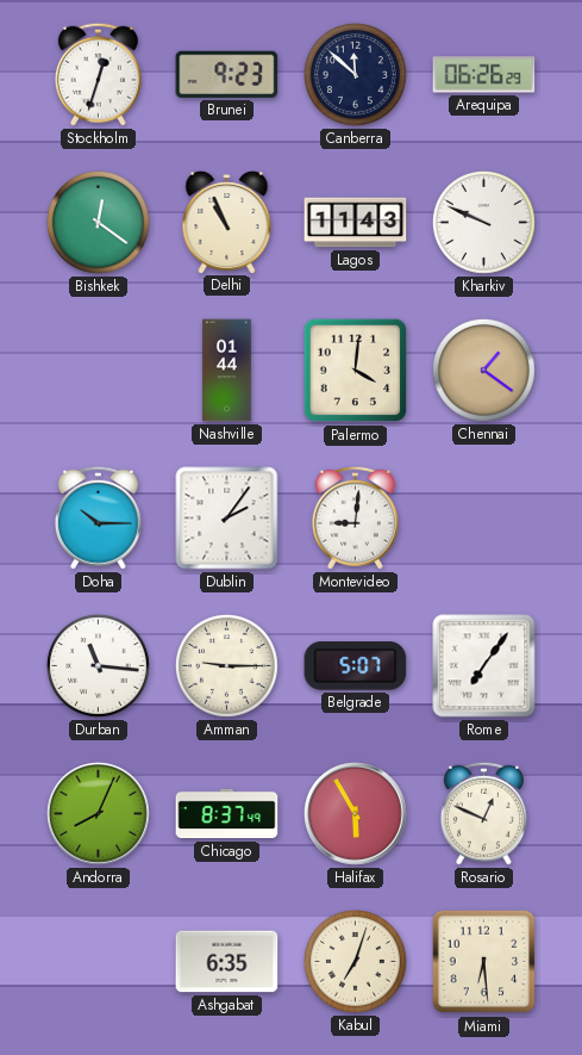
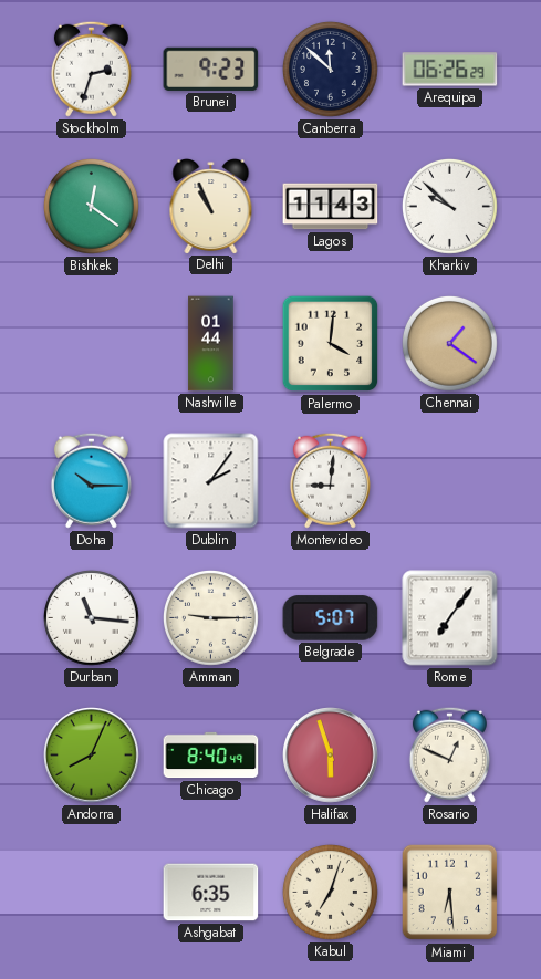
Stockholm: 12:33 -> 2:33
Kharkiv: 9:49 -> 9:52
Chicago: 8:37 -> 8:40
Halifax: 5:55 -> 5:57
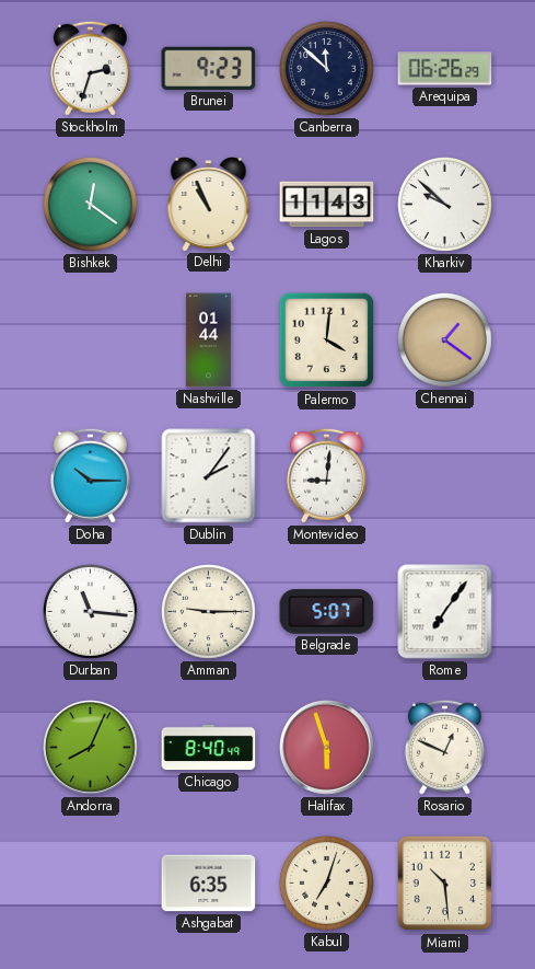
Miami: 6:29 -> 10:29
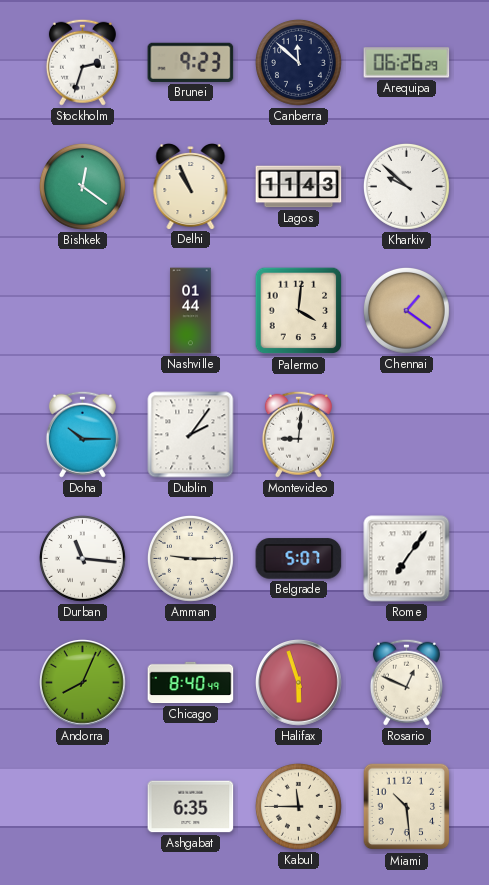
Kabul: 7:03 -> 11:45
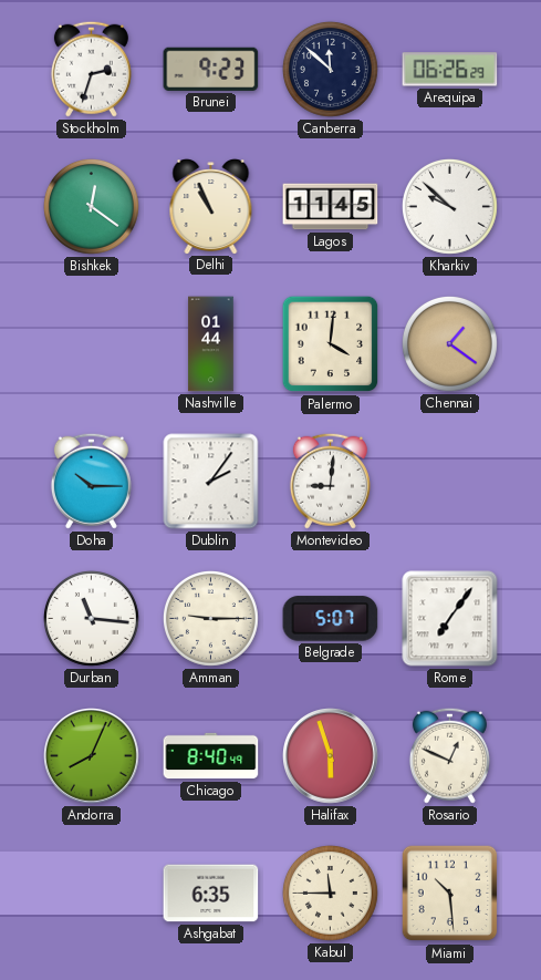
Lagos: 11:43 -> 11:45
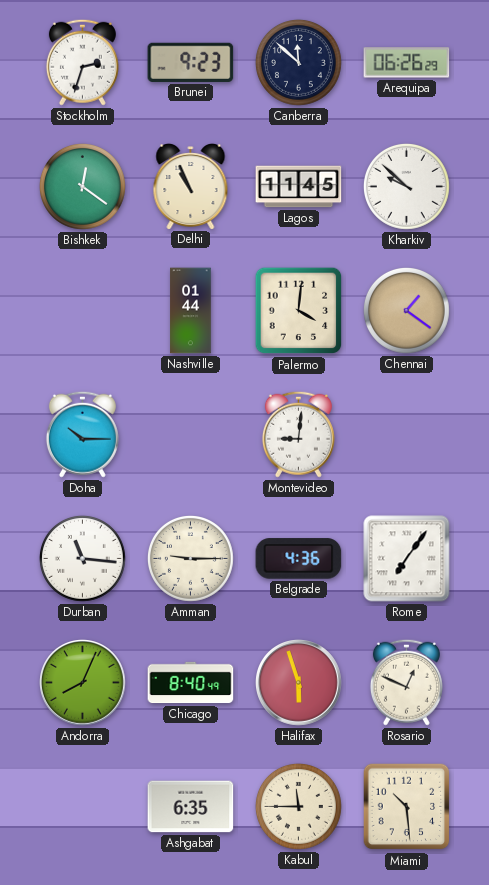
Dublin: 2:06 -> none
Belgrade: 5:07 -> 4:36
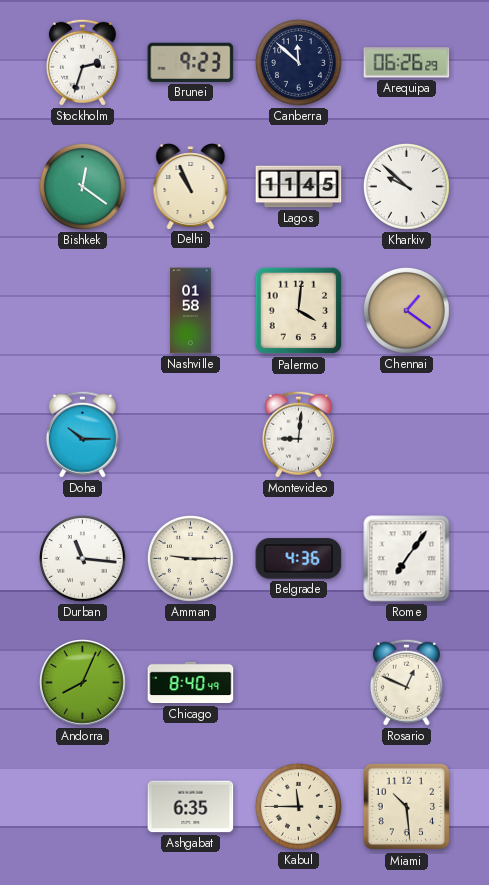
Nashville: 01:44 -> 01:58
Halifax: 5:57 -> none
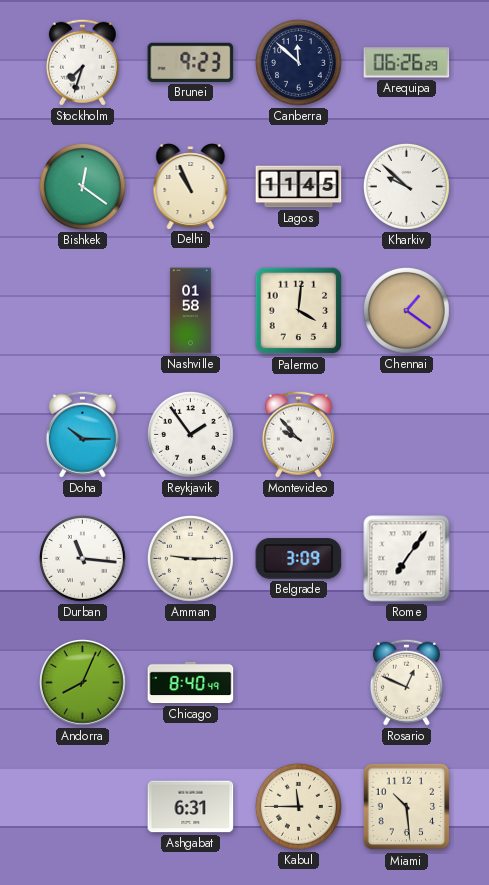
Stockholm: 2:33 -> 7:33
Reykjavik: none -> 1:54
Montevideo: 9:01 -> 9:53
Belgrade: 4:36 -> 3:09
Ashgabat: 6:35 -> 6:31
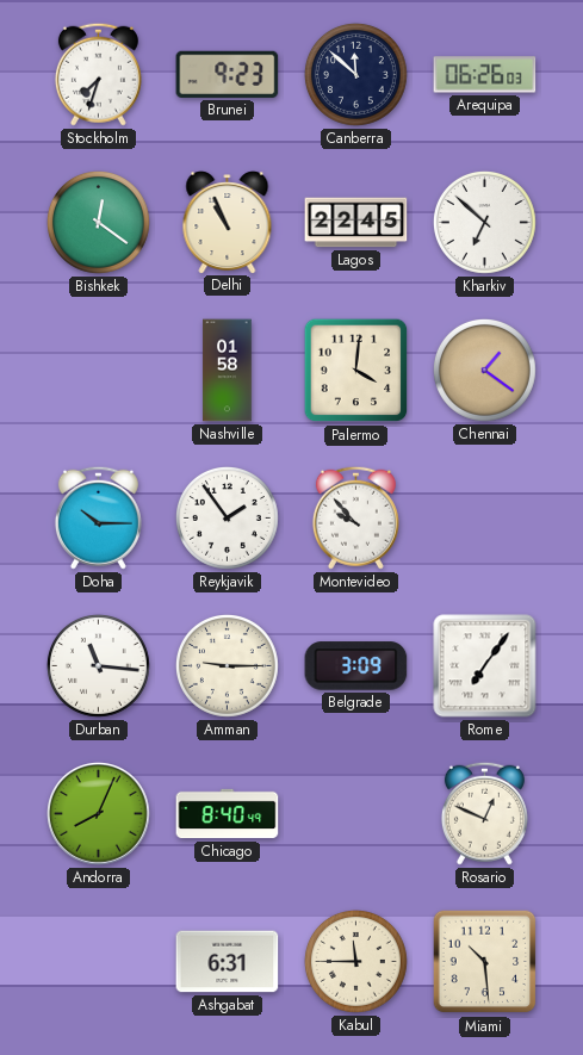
Arequipa: 06:26:29 -> 06:26:03
Lagos: 11:45 -> 22:45
Kharkiv: 9:52 -> 6:52
